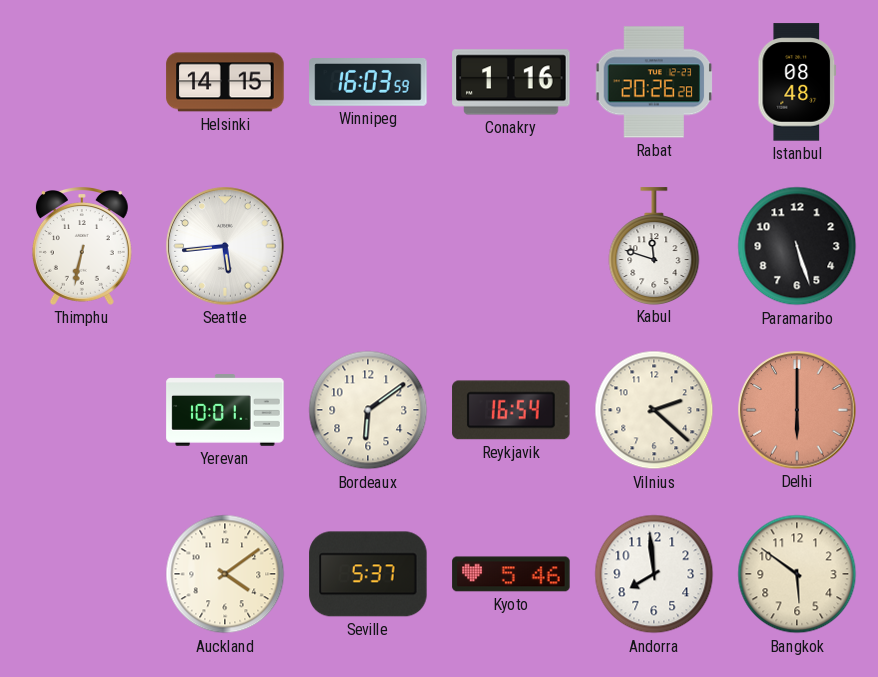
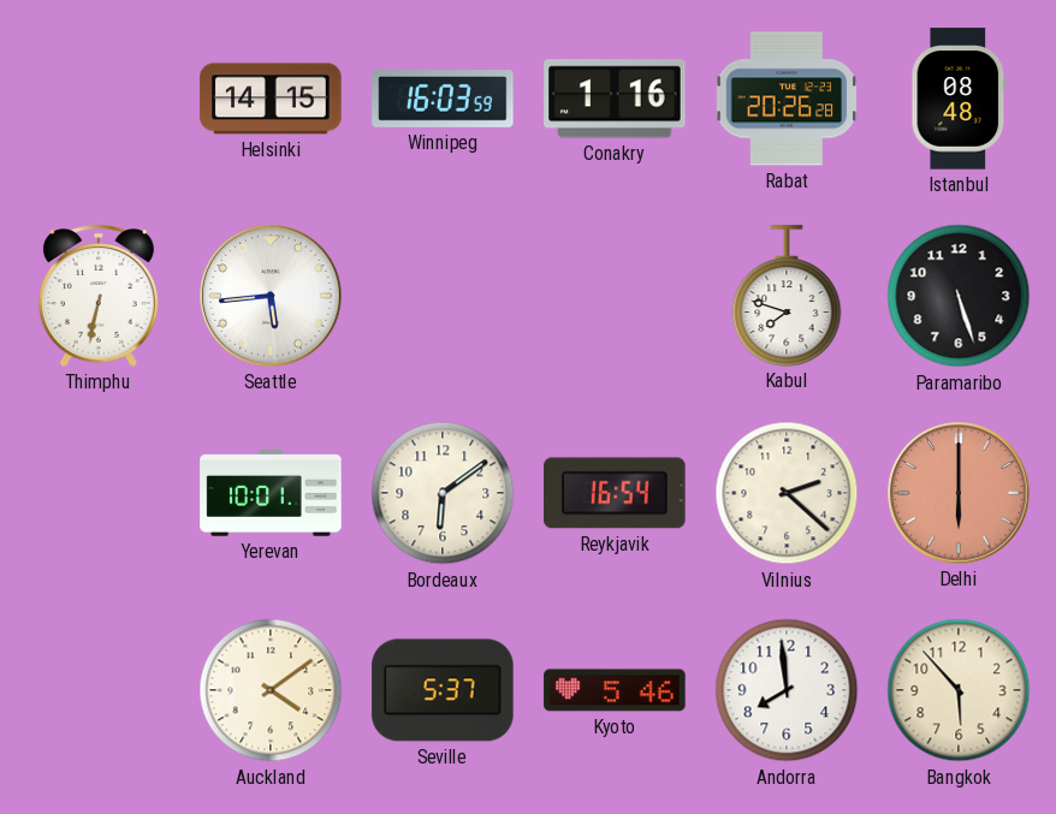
Kabul: 11:48 -> 7:48
Bangkok: 5:51 -> 5:53
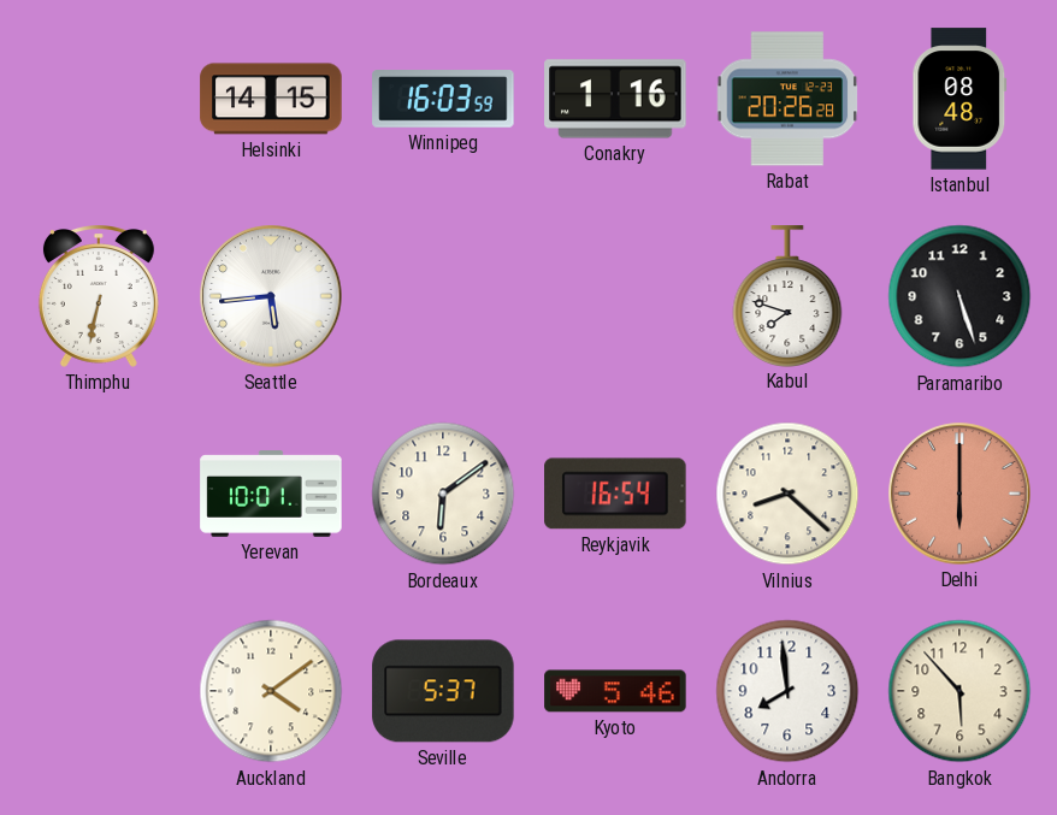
Vilnius: 2:22 -> 8:22
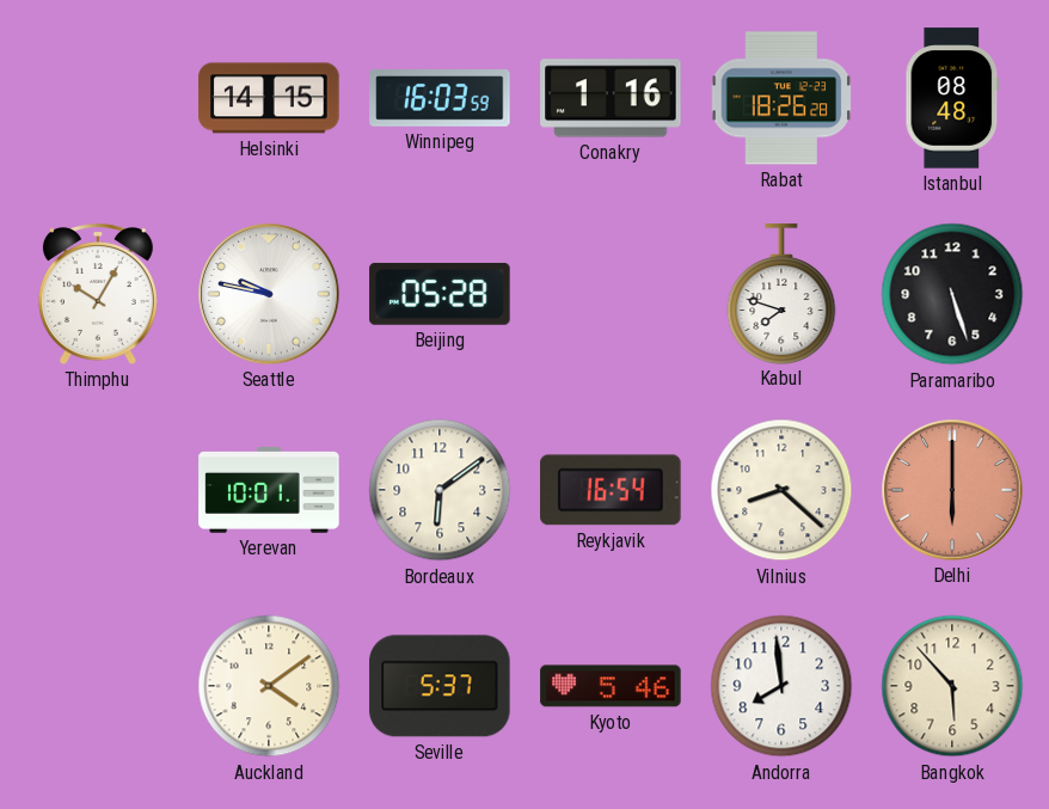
Rabat: 20:26 -> 18:26
Thimphu: 6:32 -> 10:05
Seattle: 5:44 -> 9:47
Beijing: none -> 05:28
